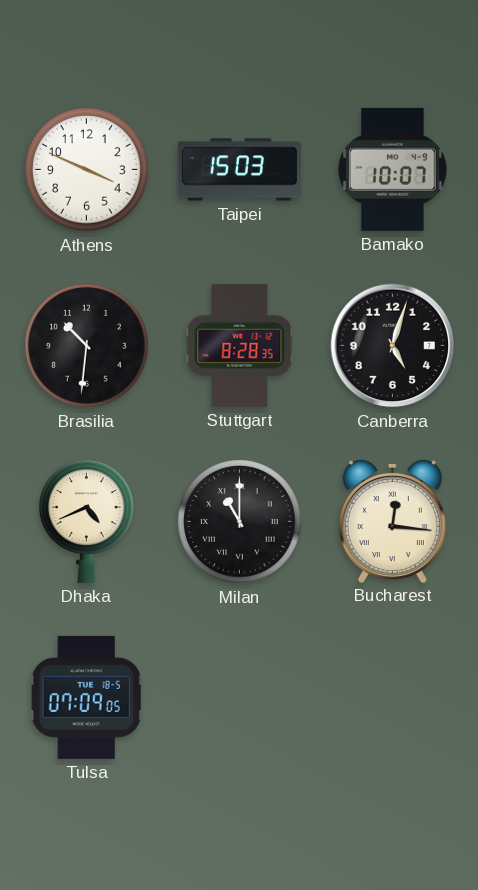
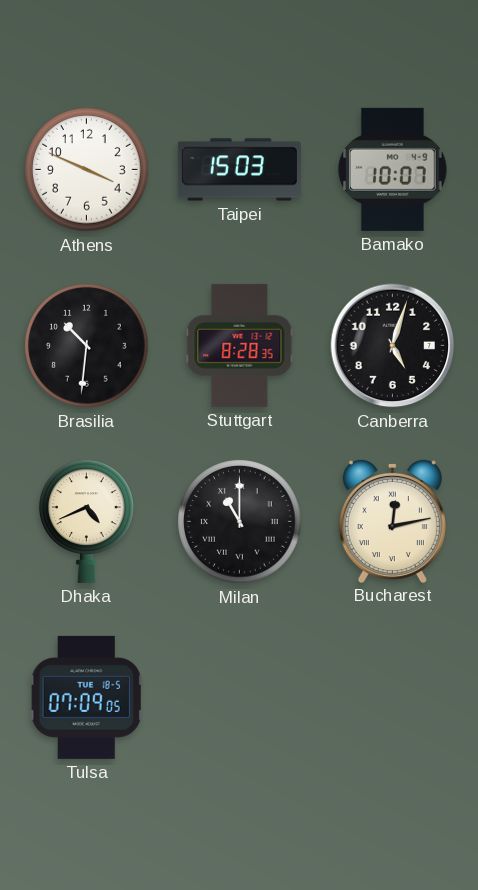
Bucharest: 12:16 -> 12:13
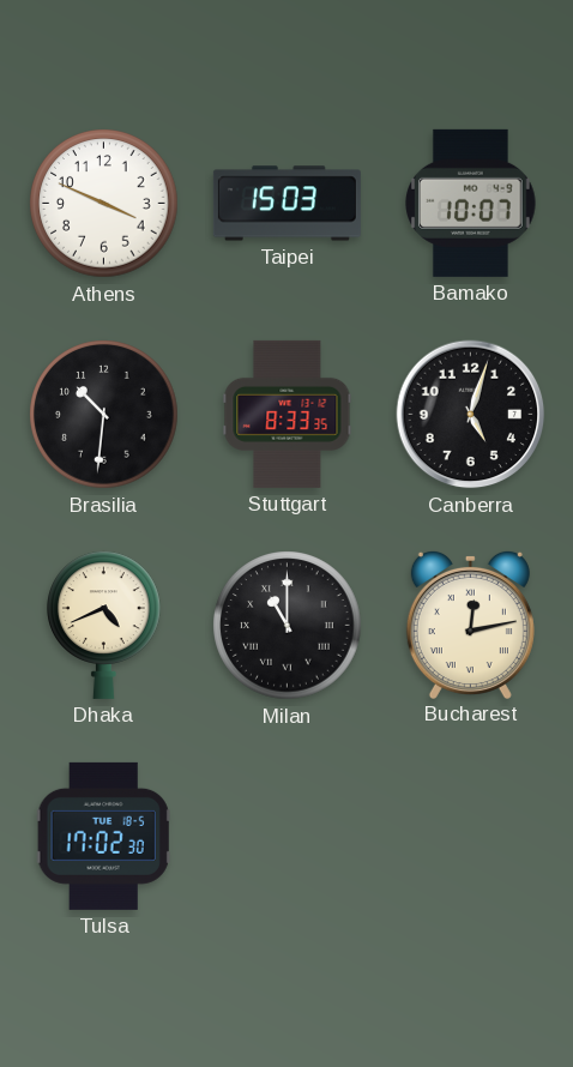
Stuttgart: 8:28 -> 8:33
Tulsa: 07:09 -> 17:02
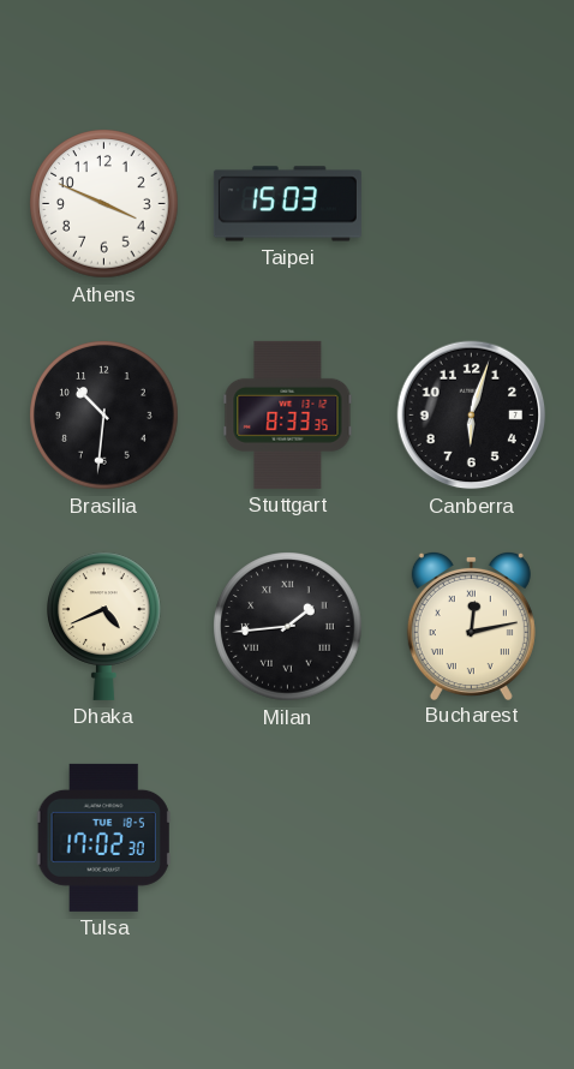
Bamako: 10:07 -> none
Canberra: 5:03 -> 6:03
Milan: 11:00 -> 1:44
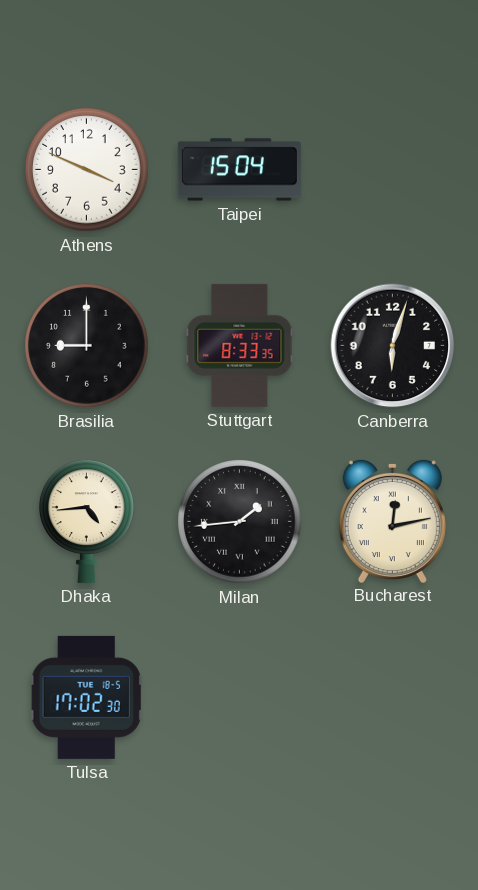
Taipei: 15:03 -> 15:04
Brasilia: 10:31 -> 9:00
Dhaka: 4:41 -> 4:44
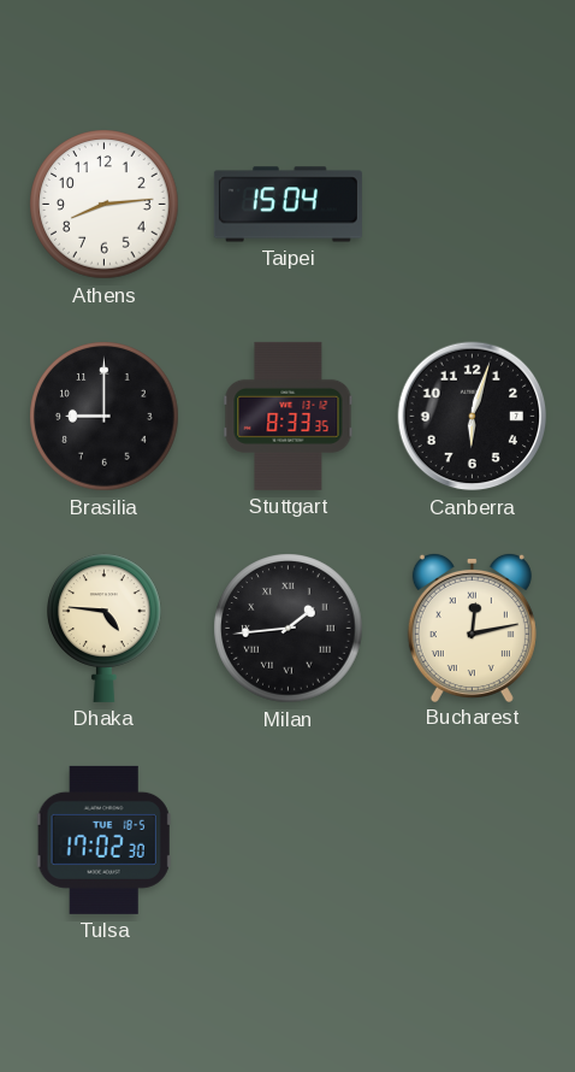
Athens: 3:49 -> 8:14
Dhaka: 4:44 -> 4:46
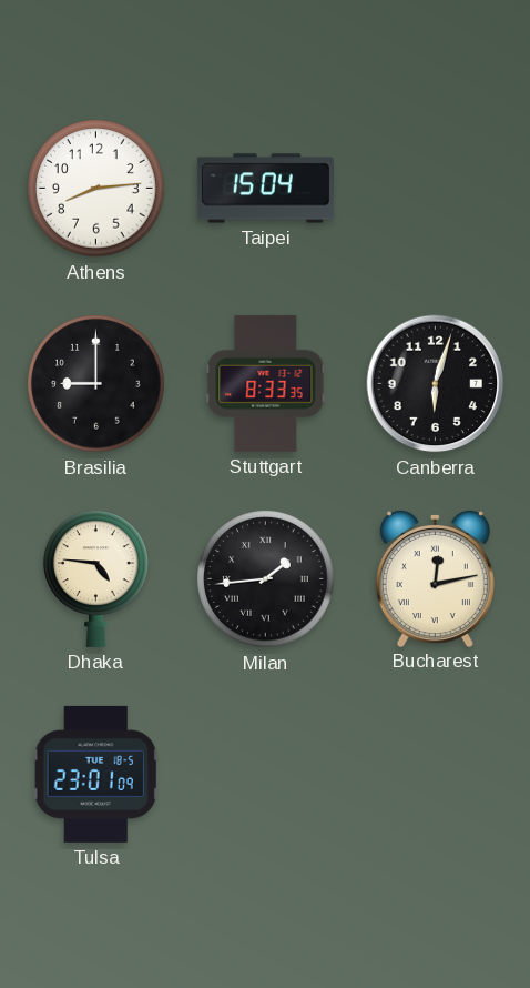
Tulsa: 17:02 -> 23:01
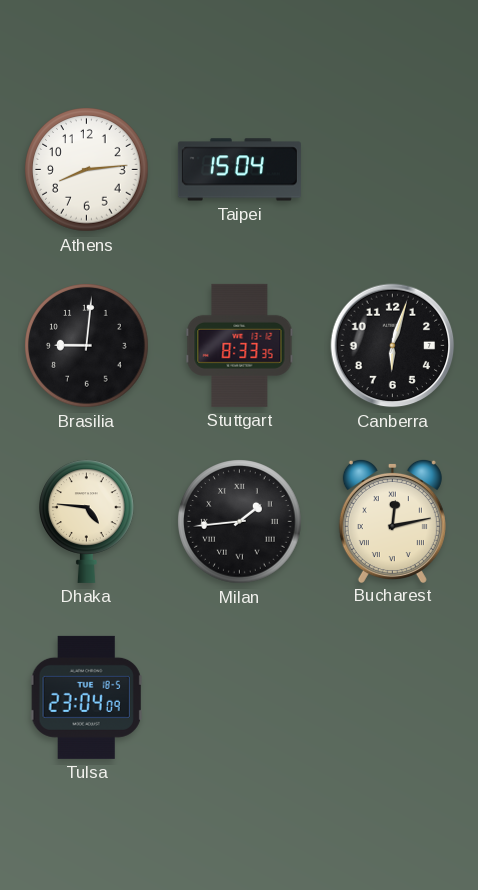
Brasilia: 9:00 -> 9:01
Tulsa: 23:01 -> 23:04
